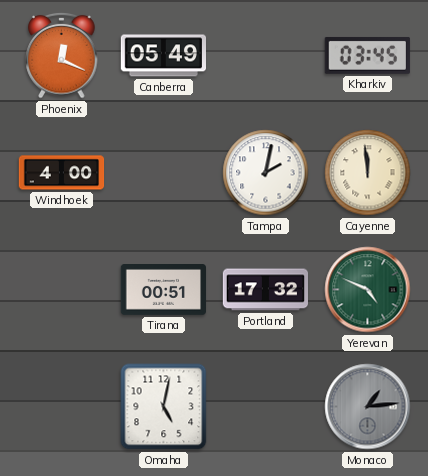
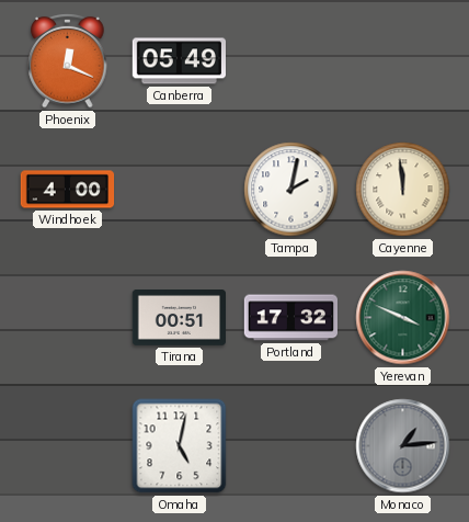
Kharkiv: 03:45 -> none
Yerevan: 4:49 -> 3:49
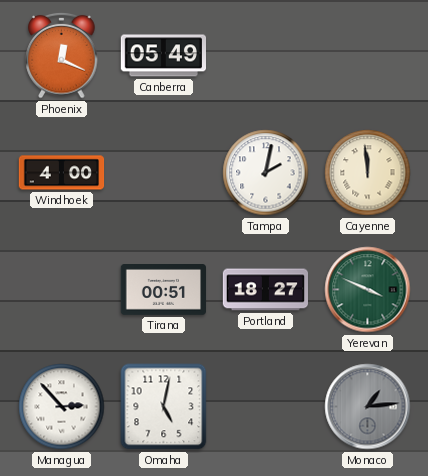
Portland: 17:32 -> 18:27
Managua: none -> 2:53
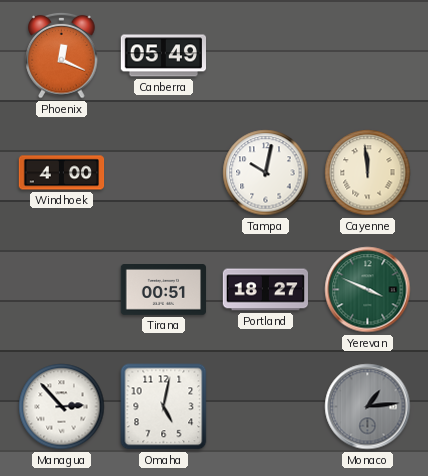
Tampa: 2:02 -> 10:02
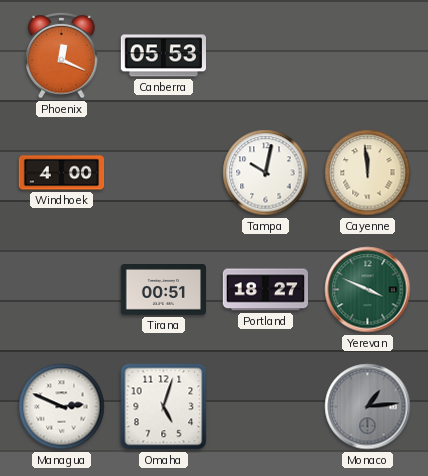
Canberra: 05:49 -> 05:53
Managua: 2:53 -> 2:49
Omaha: 5:02 -> 5:03
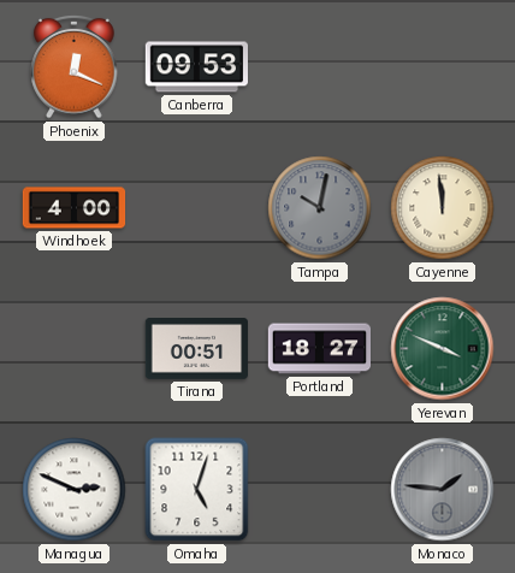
Canberra: 05:53 -> 09:53
Tampa dial: white -> grey
Monaco: 1:14 -> 1:46
